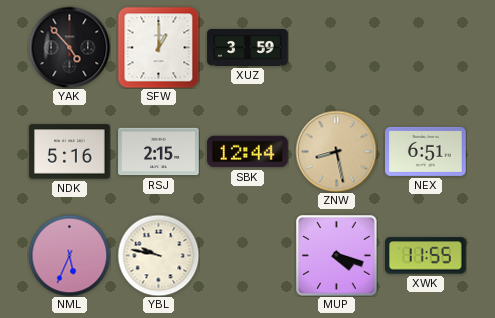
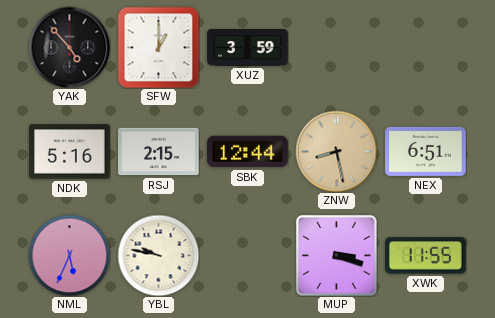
MUP: 4:18 -> 3:18
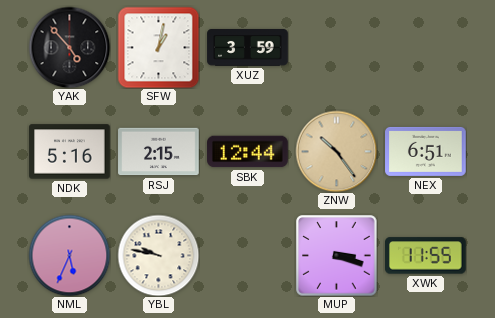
SFW: 1:00 -> 1:02
ZNW: 8:28 -> 10:24
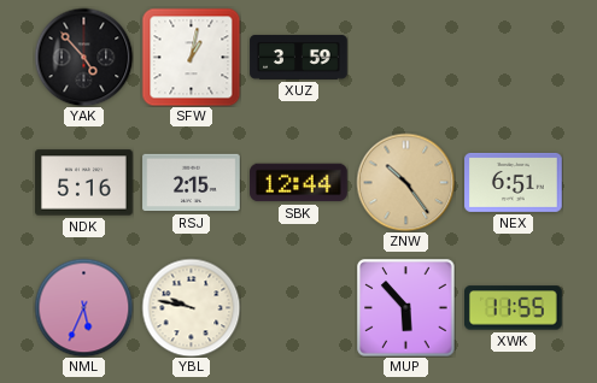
MUP: 3:18 -> 5:53
